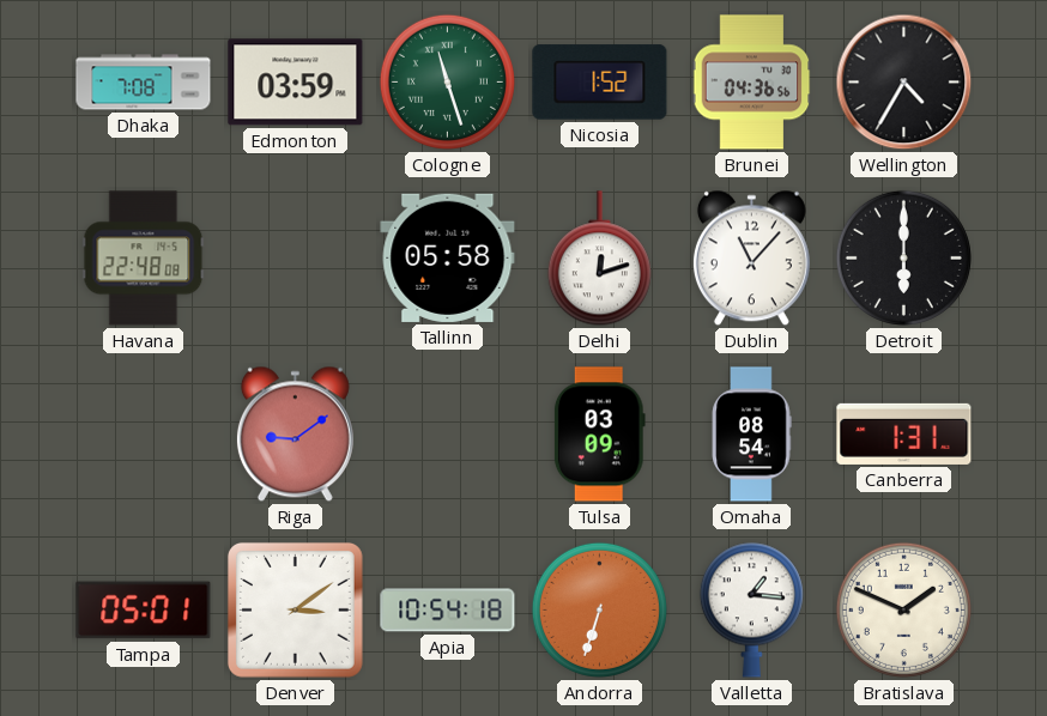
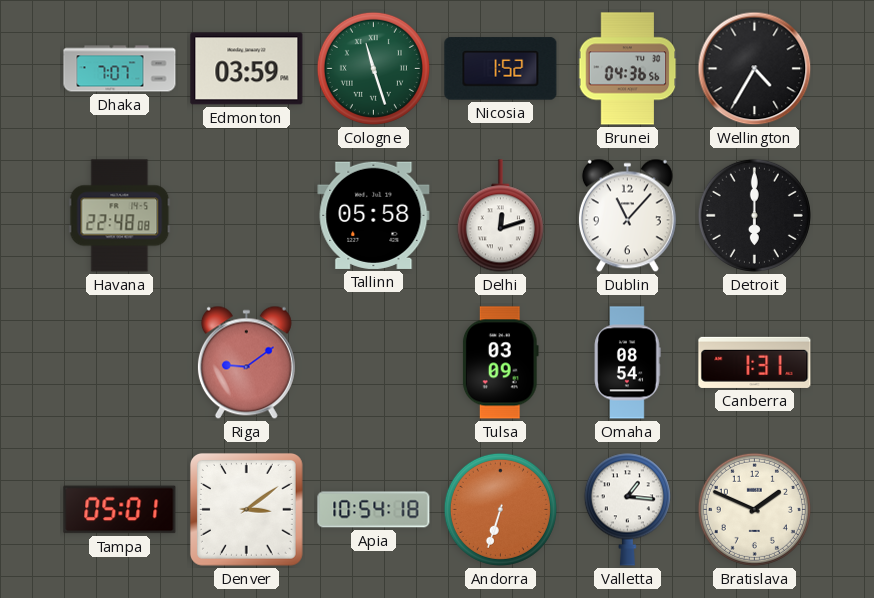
Dhaka: 7:08 -> 7:07
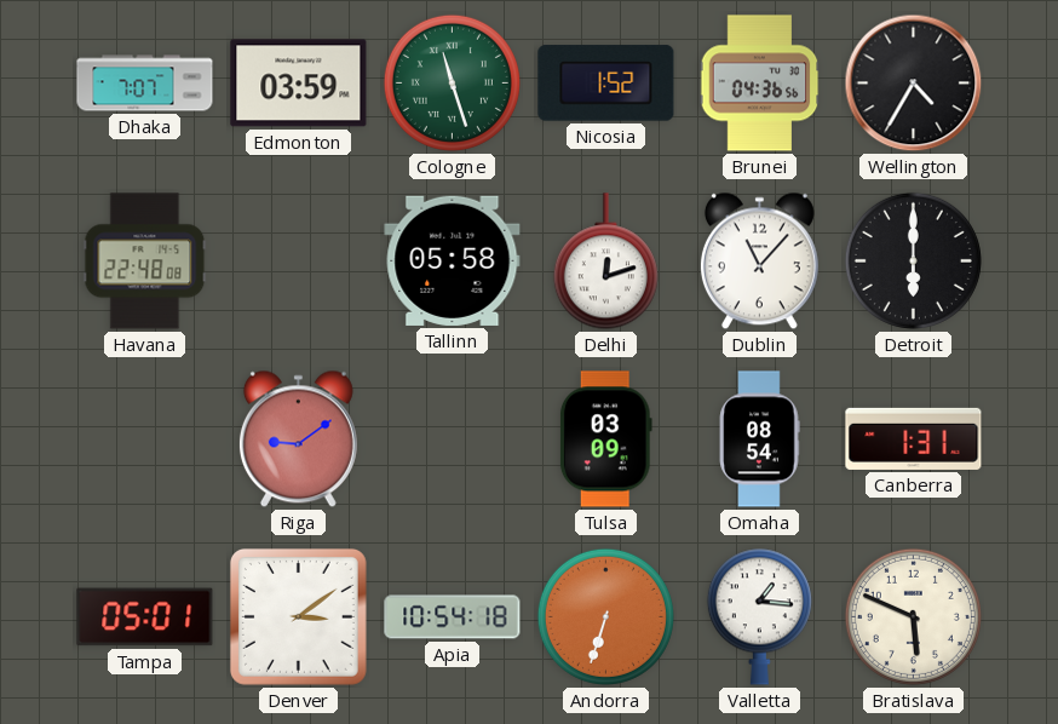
Bratislava: 1:49 -> 5:49
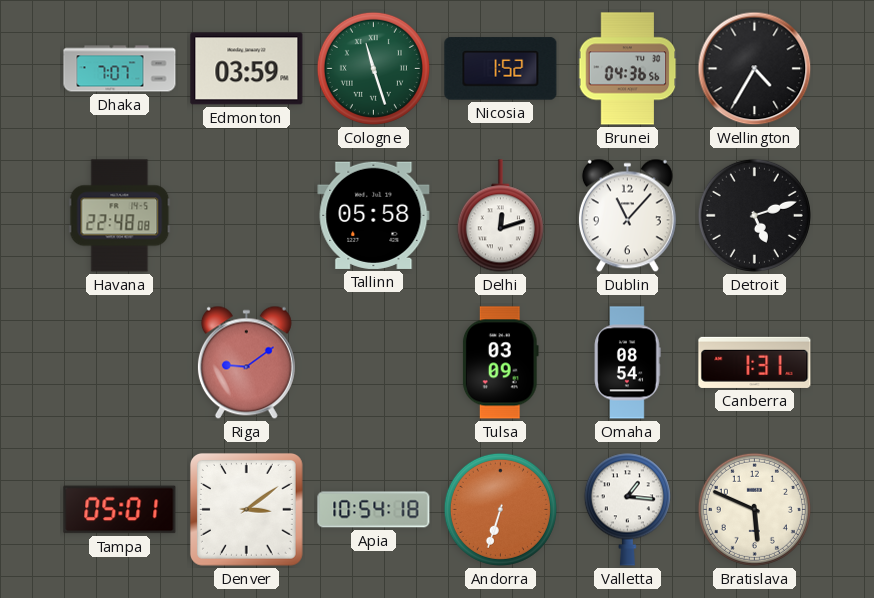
Detroit: 6:00 -> 5:12
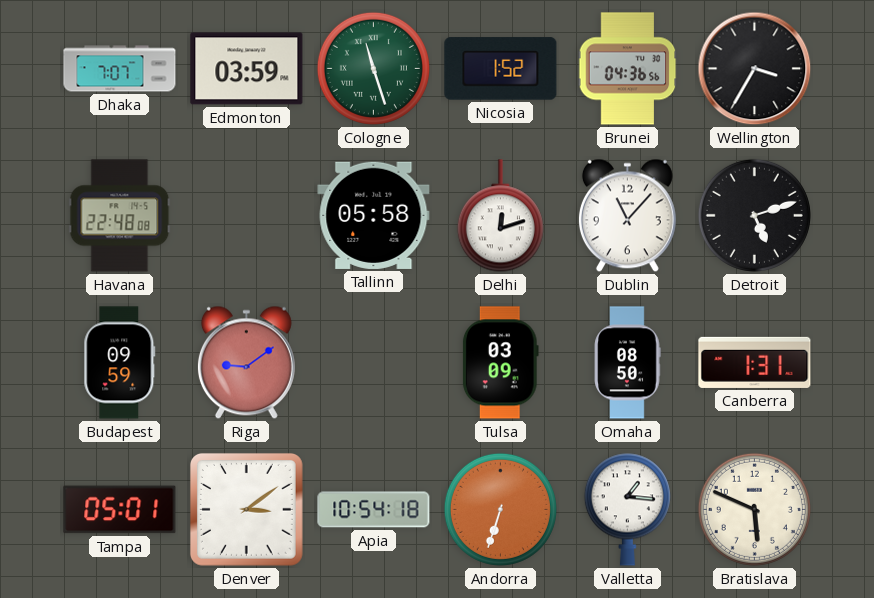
Wellington: 4:35 -> 3:35
Budapest: none -> 09:59
Omaha: 08:54 -> 08:50
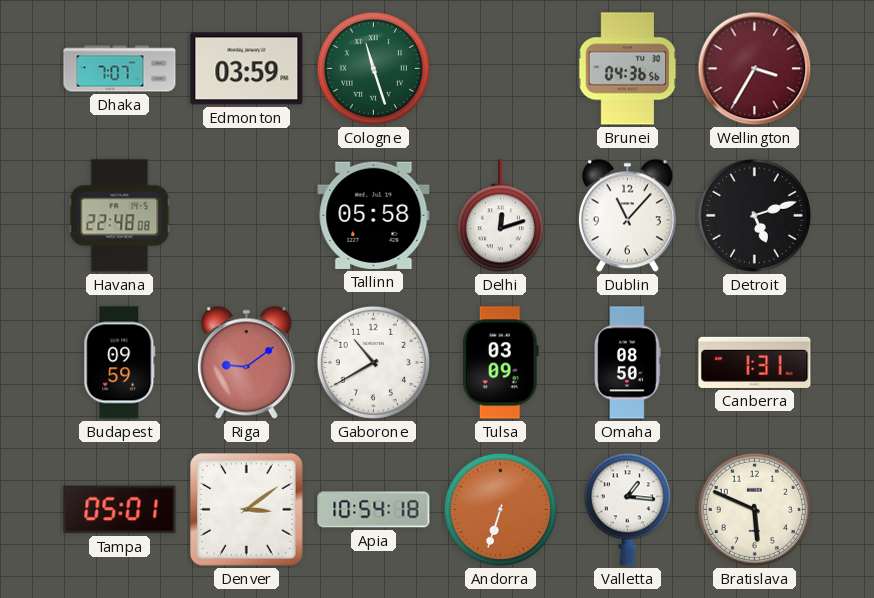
Nicosia: 1:52 -> none
Wellington dial: black -> burgundy
Gaborone: none -> 10:40
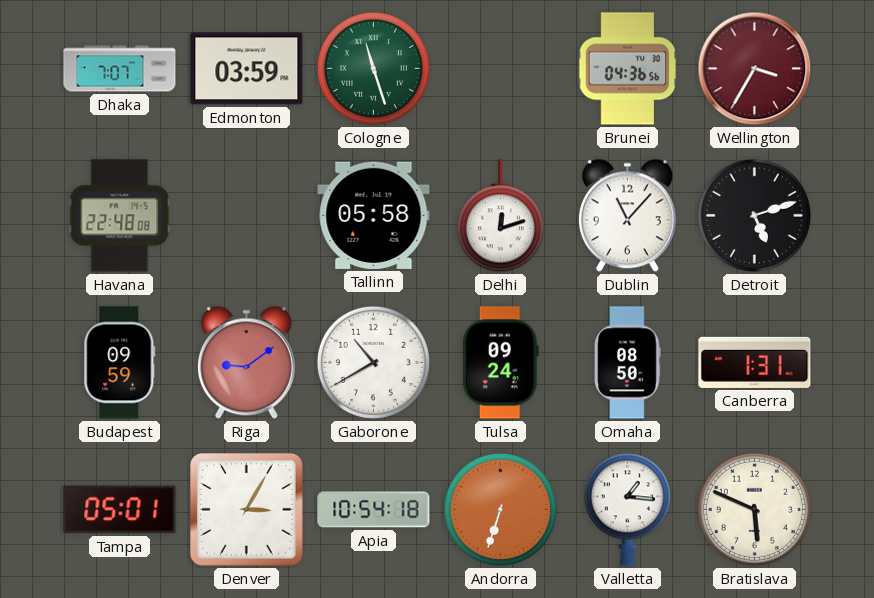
Tulsa: 03:09 -> 09:24
Denver: 3:09 -> 3:05
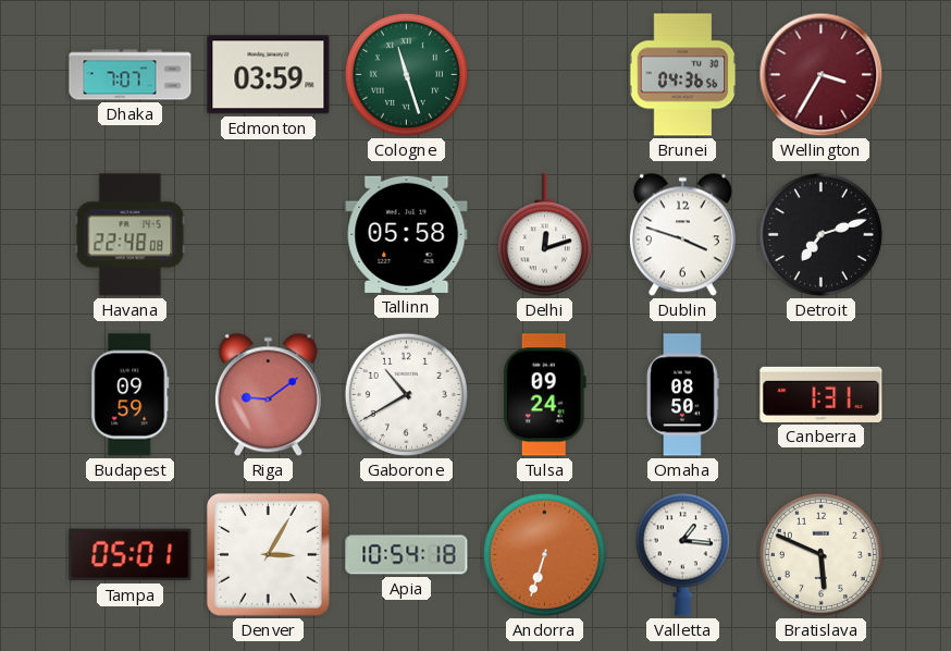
Dublin: 11:07 -> 3:48
Detroit: 5:12 -> 7:12
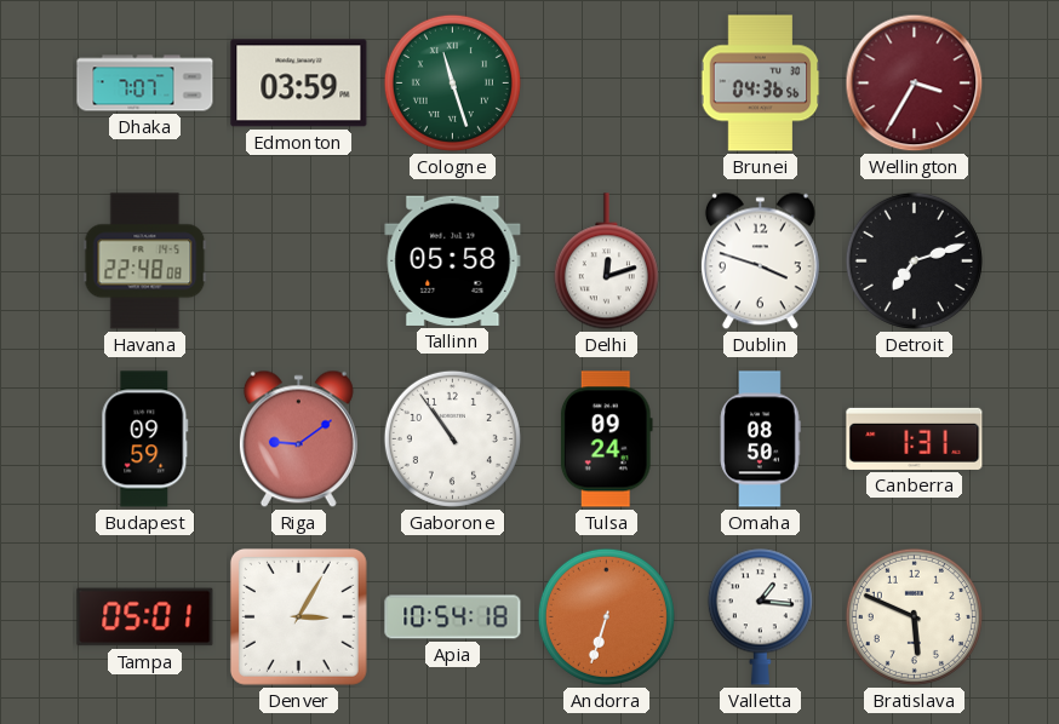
Gaborone: 10:40 -> 10:54
